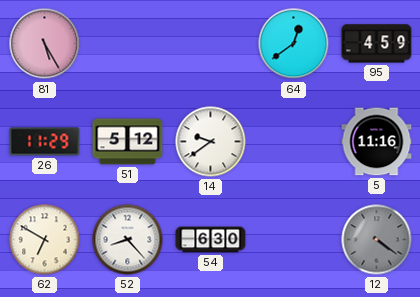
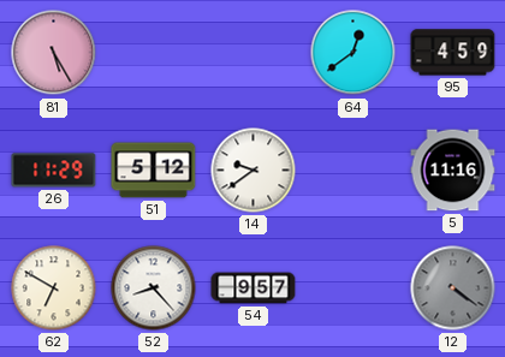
54: 6:30 -> 9:57
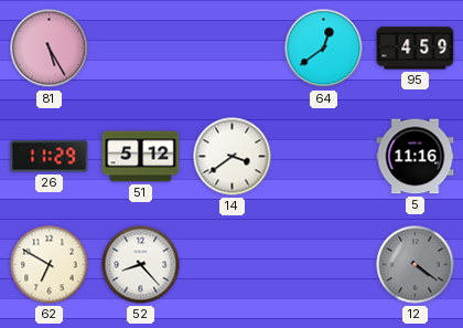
14: 9:39 -> 3:39
54: 9:57 -> none
